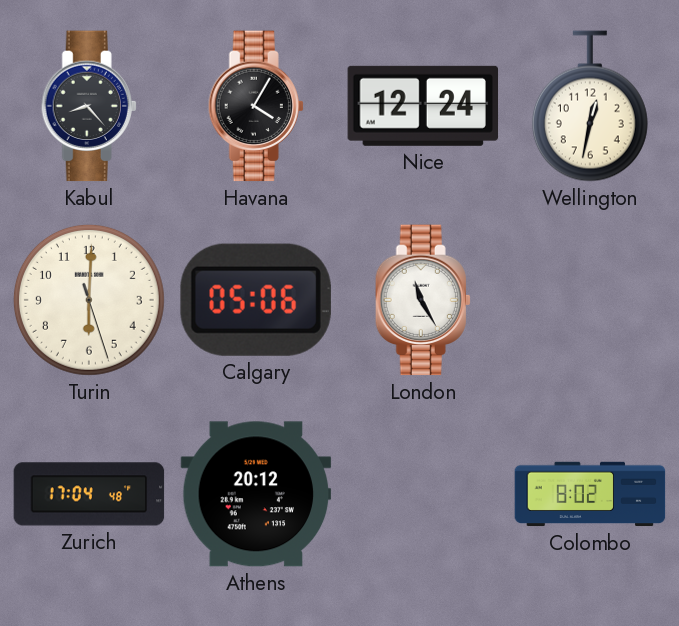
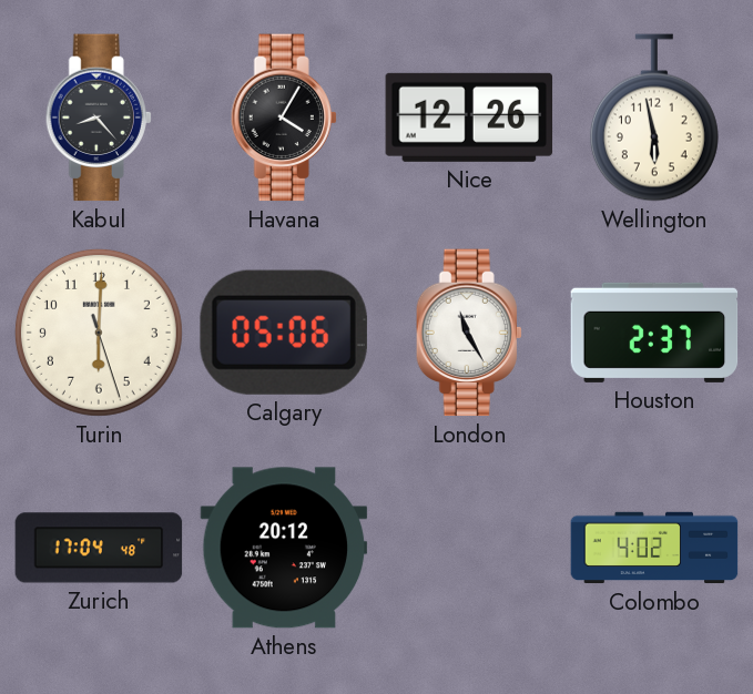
Nice: 12:24 -> 12:26
Wellington: 12:32 -> 5:58
Houston: none -> 2:37
Colombo: 8:02 -> 4:02
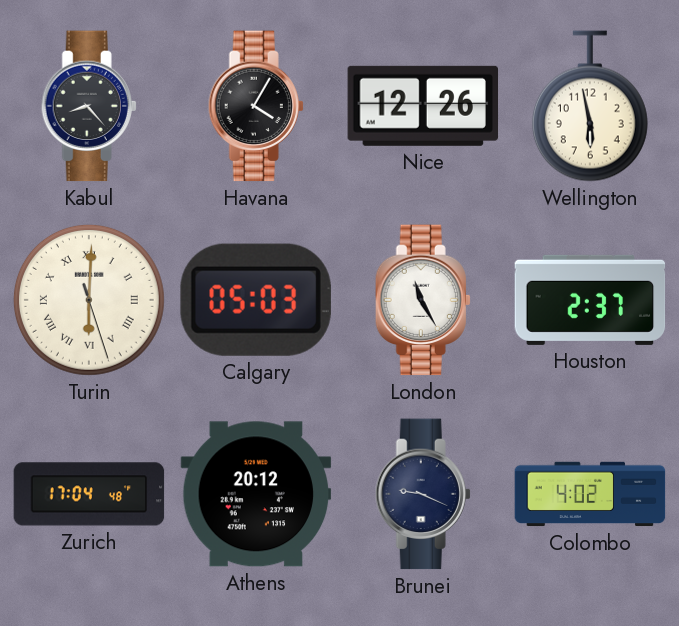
Turin numerals: Arabic -> Roman
Calgary: 05:06 -> 05:03
Brunei: none -> 9:19
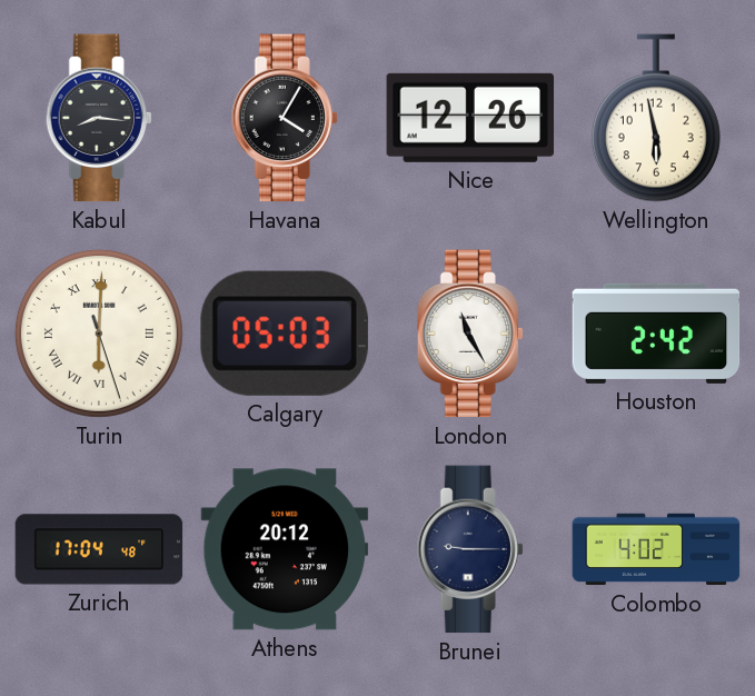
Kabul: 8:23 -> 8:16
Houston: 2:37 -> 2:42
Brunei: 9:19 -> 9:15
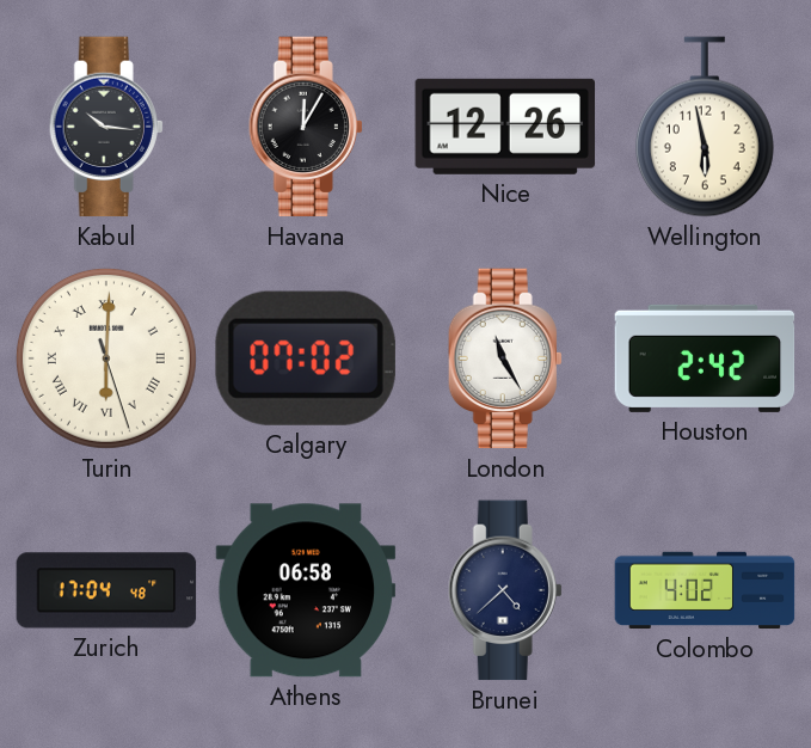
Kabul: 8:16 -> 10:16
Havana: 4:05 -> 12:05
Calgary: 05:03 -> 07:02
Athens: 20:12 -> 06:58
Brunei: 9:15 -> 4:38
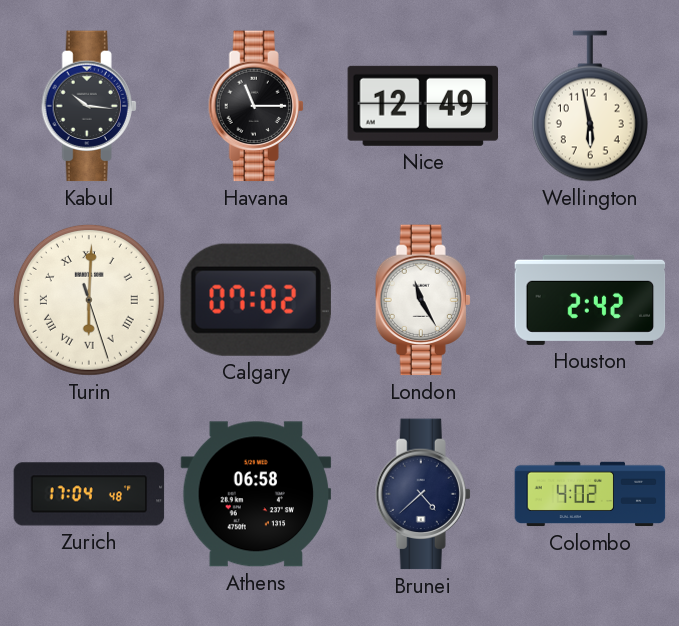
Havana: 12:05 -> 11:15
Nice: 12:26 -> 12:49
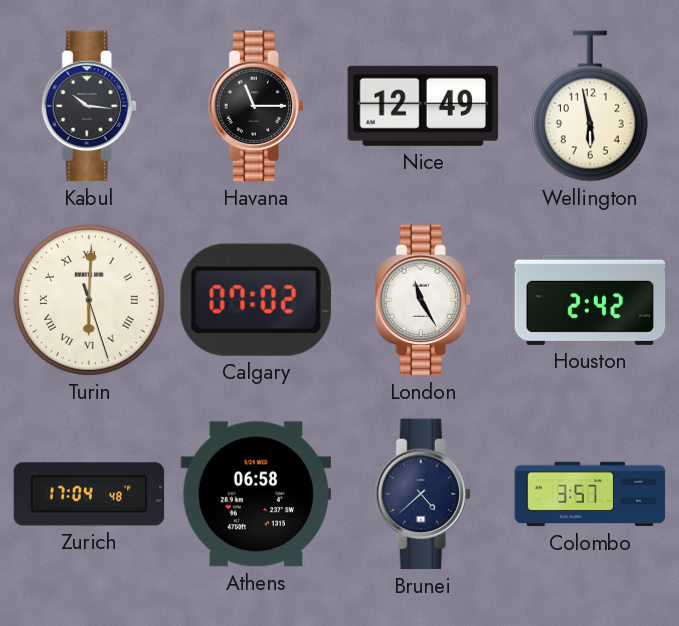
Colombo: 4:02 -> 3:57
